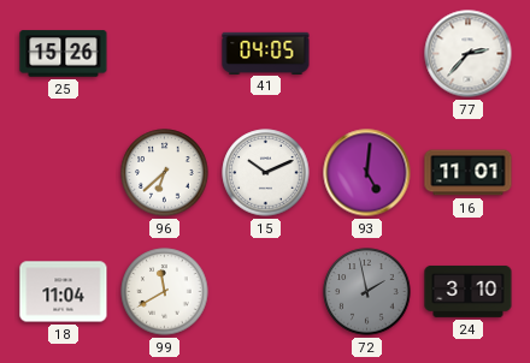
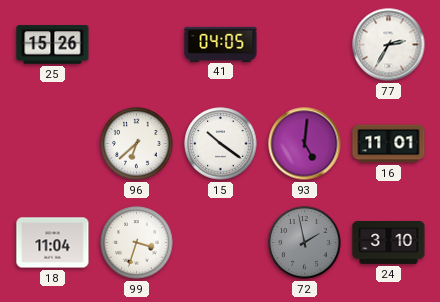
77: 2:37 -> 2:35
15: 10:11 -> 10:21
99: 11:40 -> 3:33
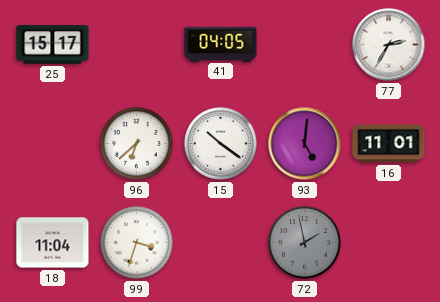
25: 15:26 -> 15:17
24: 3:10 -> none
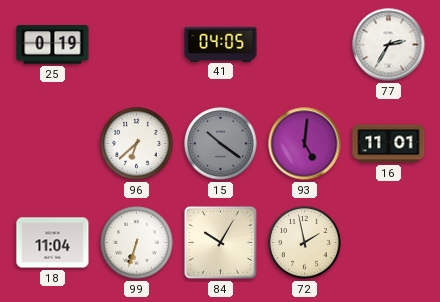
25: 15:17 -> 0:19
15 dial: white -> grey
99: 3:33 -> 6:33
84: none -> 10:05
72 dial: grey -> cream
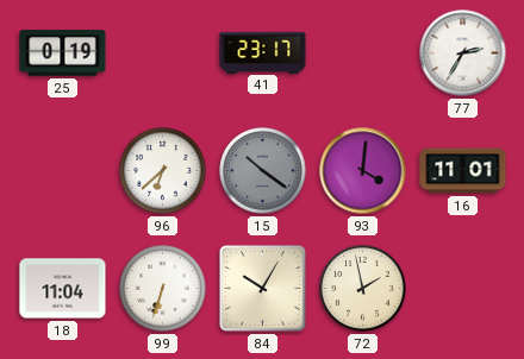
41: 04:05 -> 23:17
93: 5:01 -> 4:01
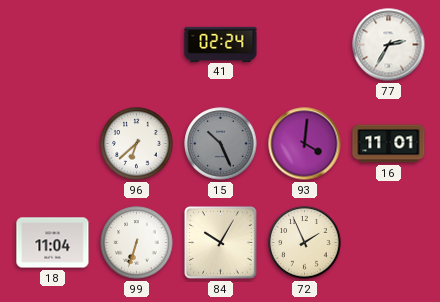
25: 0:19 -> none
41: 23:17 -> 02:24
15: 10:21 -> 10:26
72: 1:58 -> 1:56
